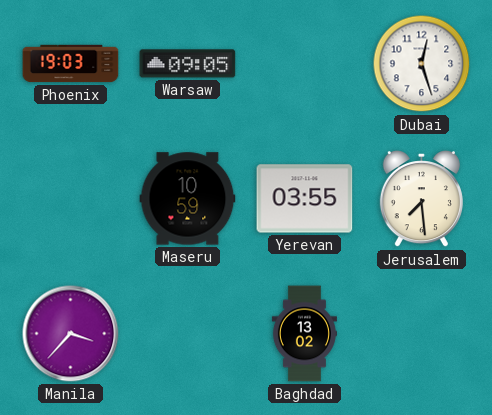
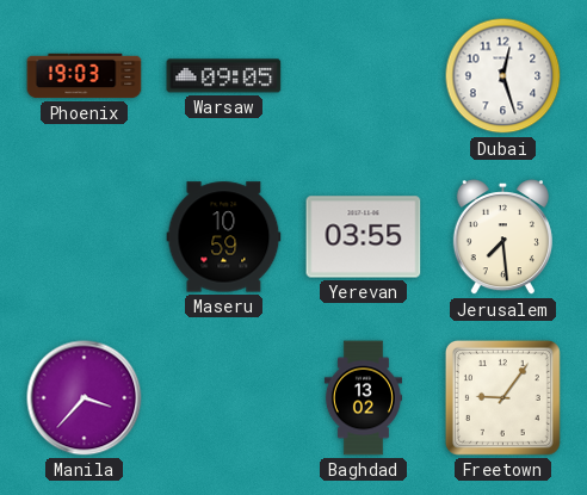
Freetown: none -> 9:06
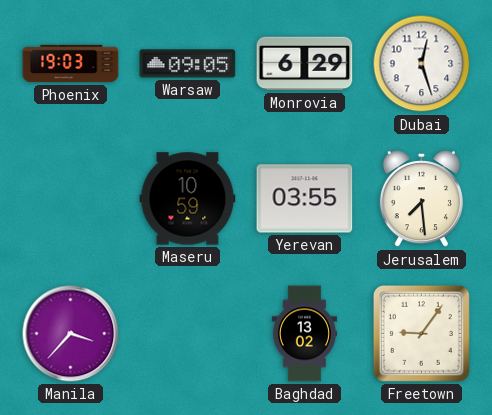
Monrovia: none -> 6:29
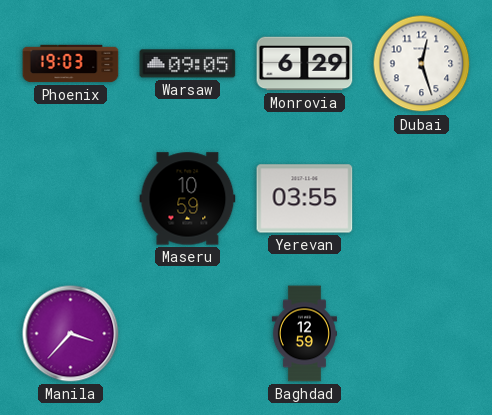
Jerusalem: 7:29 -> none
Baghdad: 13:02 -> 12:59
Freetown: 9:06 -> none
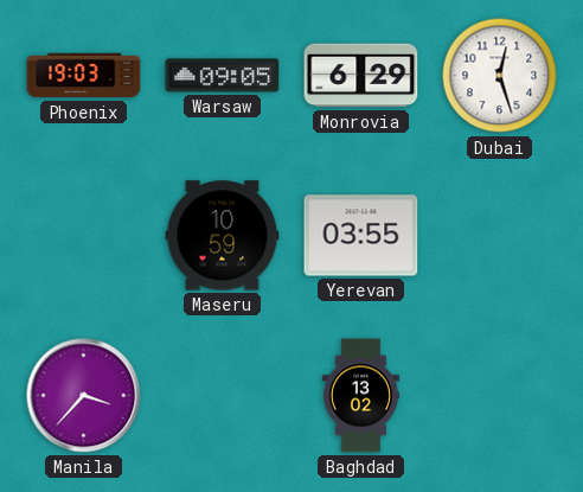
Baghdad: 12:59 -> 13:02
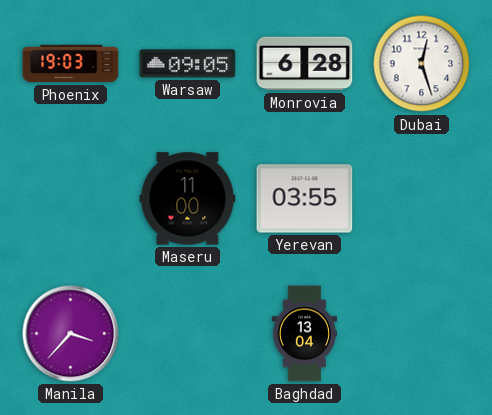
Monrovia: 6:29 -> 6:28
Maseru: 10:59 -> 11:00
Baghdad: 13:02 -> 13:04
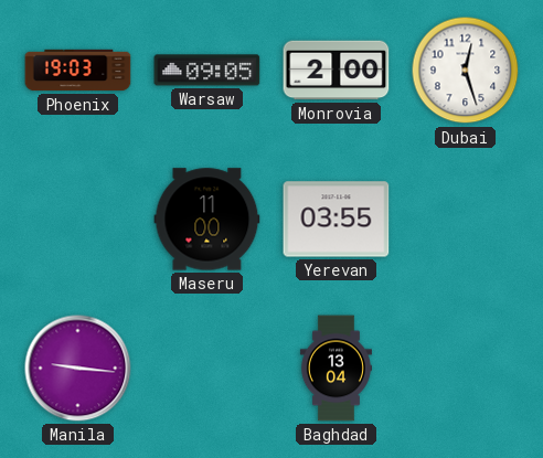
Monrovia: 6:28 -> 2:00
Manila: 3:37 -> 9:16
